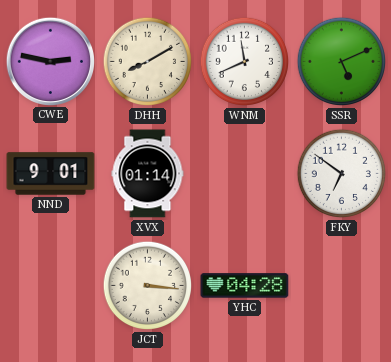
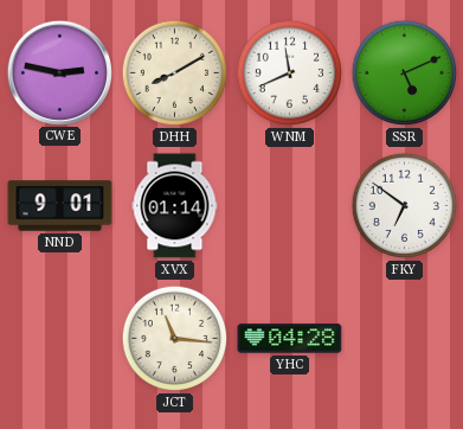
JCT: 3:16 -> 11:16
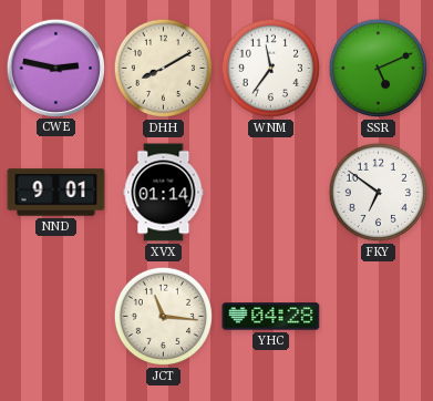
WNM: 11:41 -> 11:36
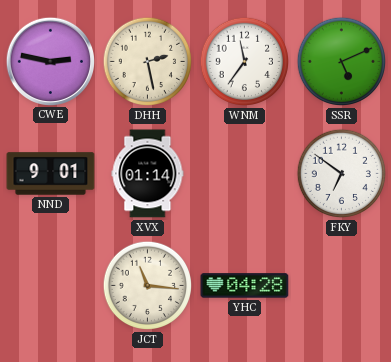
DHH: 8:10 -> 2:28
